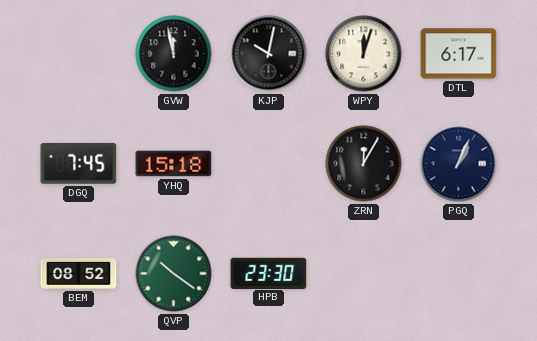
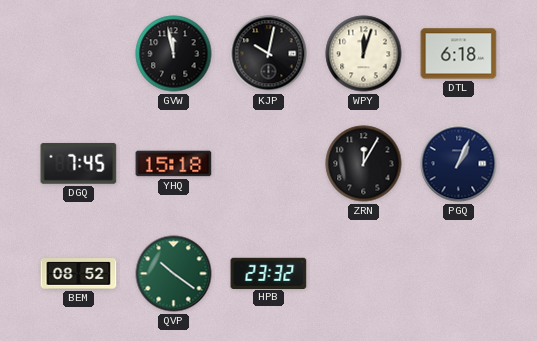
DTL: 6:17 -> 6:18
HPB: 23:30 -> 23:32
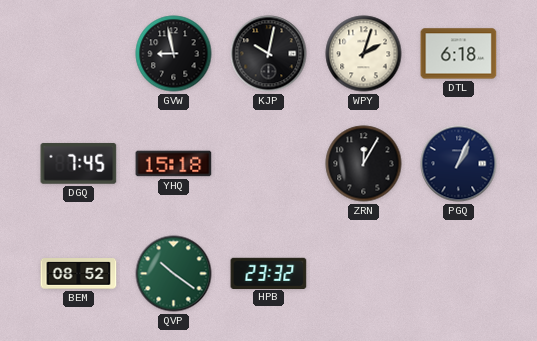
GVW: 11:58 -> 8:58
WPY: 12:03 -> 2:03
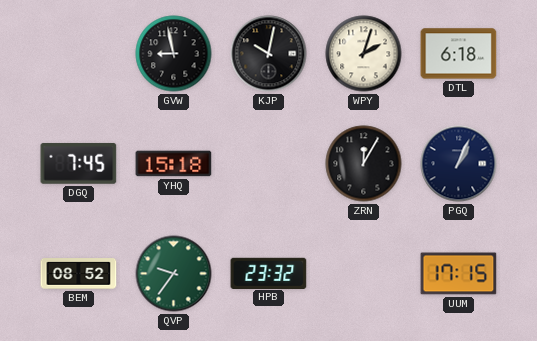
QVP: 10:21 -> 9:36
UUM: none -> 17:15
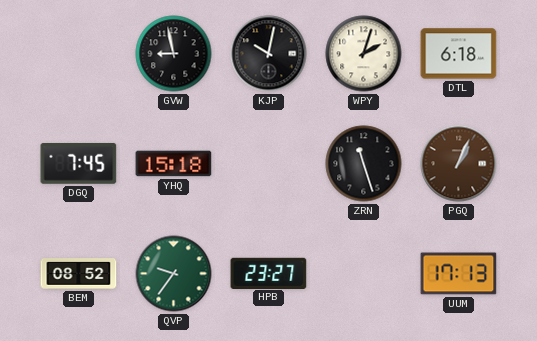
ZRN: 12:05 -> 11:27
PGQ dial: navy -> brown
HPB: 23:32 -> 23:27
UUM: 17:15 -> 17:13
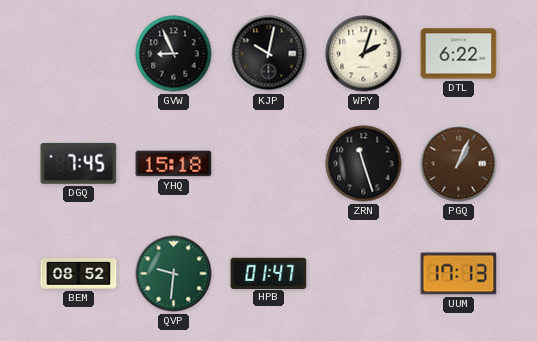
GVW: 8:58 -> 8:56
DTL: 6:18 -> 6:22
QVP: 9:36 -> 9:31
HPB: 23:27 -> 01:47
